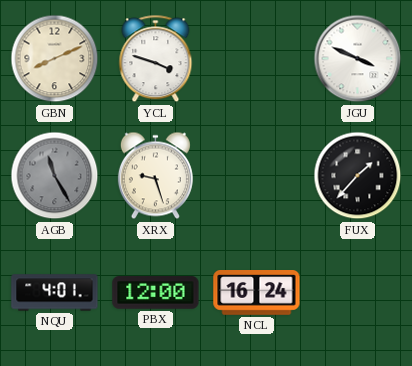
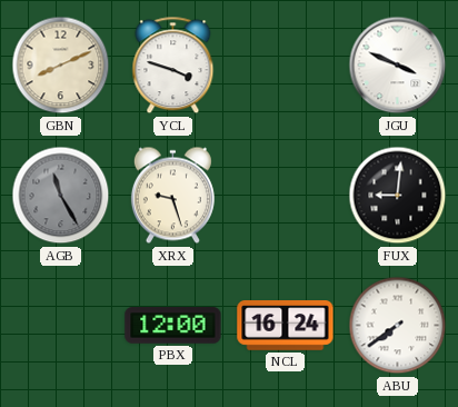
FUX: 1:37 -> 9:01
NQU: 4:01 -> none
ABU: none -> 7:39
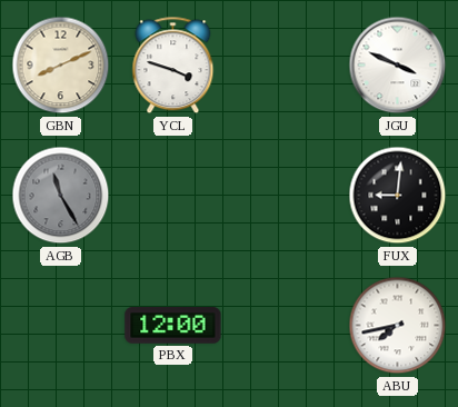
XRX: 9:27 -> none
NCL: 16:24 -> none
ABU: 7:39 -> 7:43
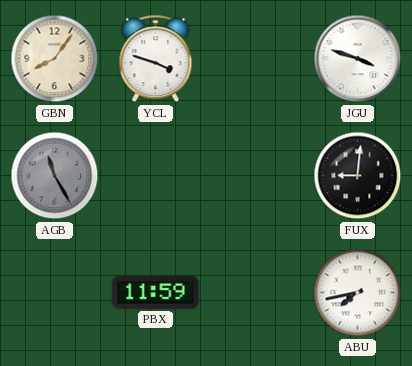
GBN: 8:11 -> 8:06
JGU: 3:49 -> 3:48
PBX: 12:00 -> 11:59
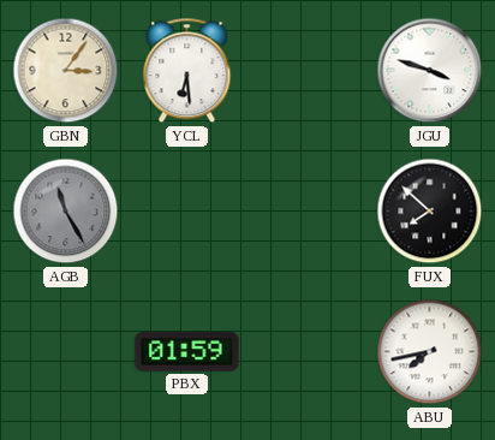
GBN: 8:06 -> 3:06
YCL: 3:48 -> 6:29
FUX: 9:01 -> 7:52
PBX: 11:59 -> 01:59
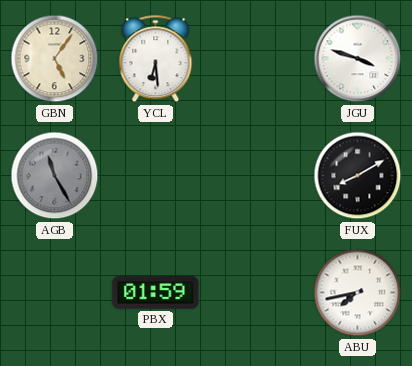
GBN: 3:06 -> 5:06
FUX: 7:52 -> 8:10
